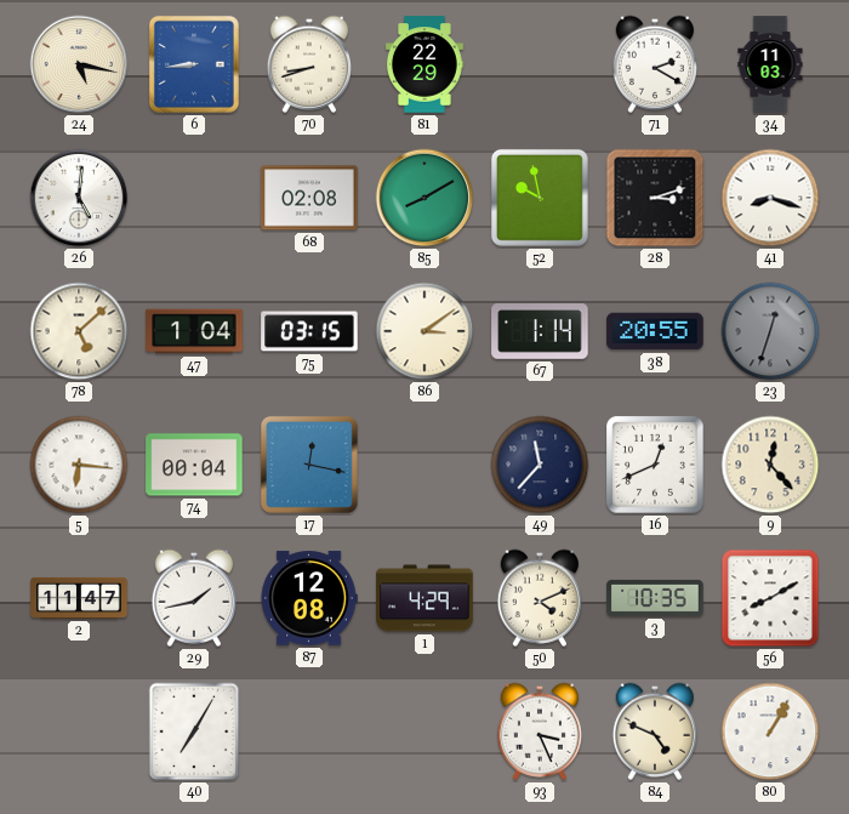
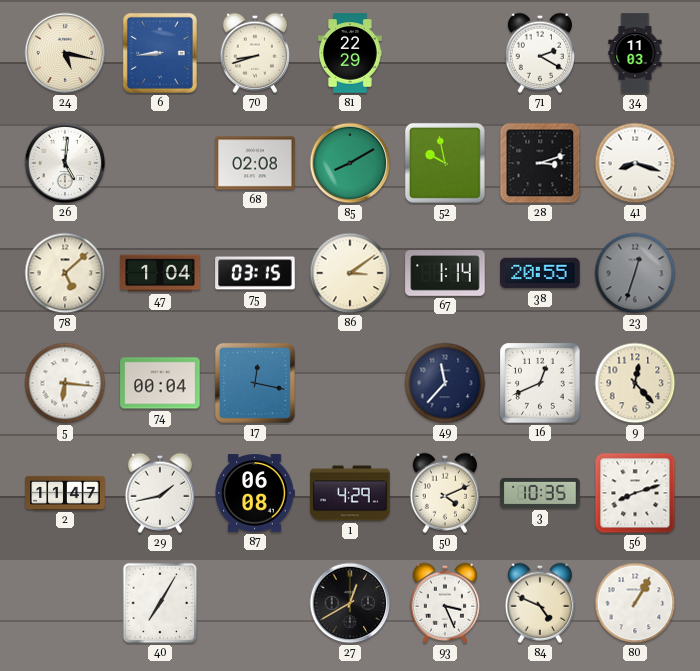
87: 12:08 -> 06:08
56: 8:10 -> 8:12
27: none -> 12:40
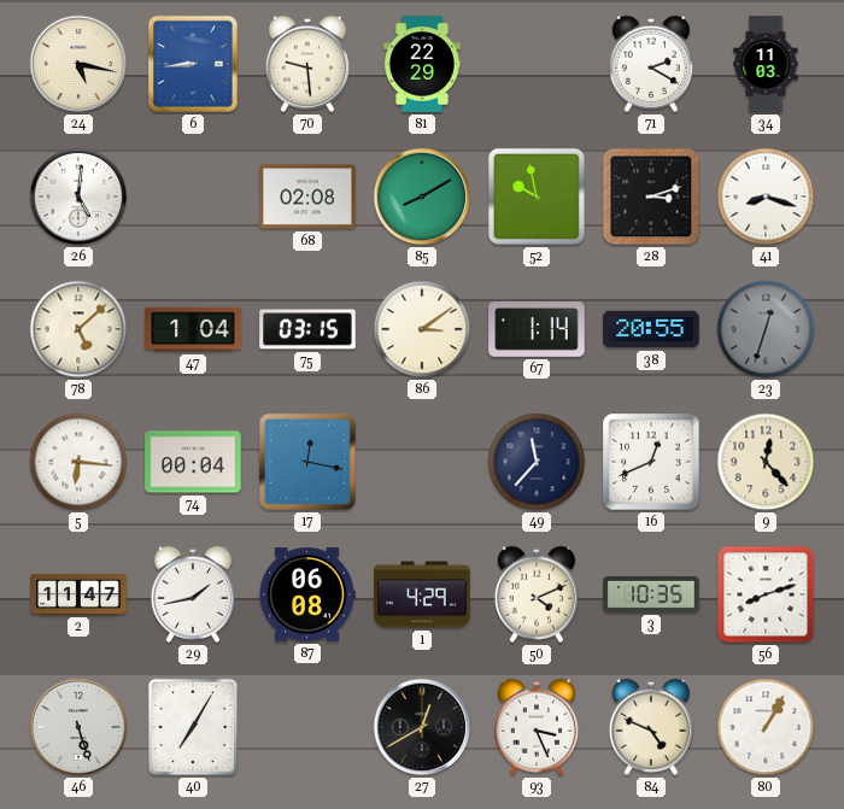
70: 8:42 -> 9:29
46: none -> 5:27
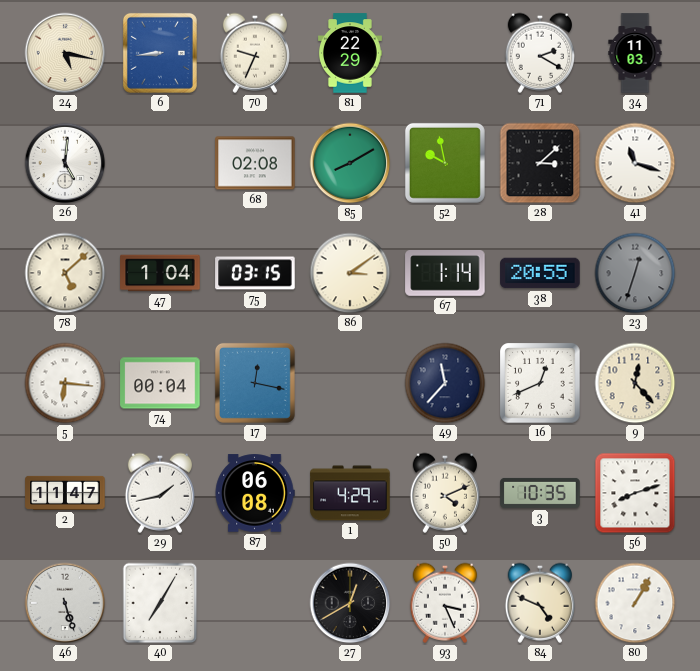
70: 9:29 -> 9:34
28: 3:12 -> 3:08
41: 8:18 -> 11:18
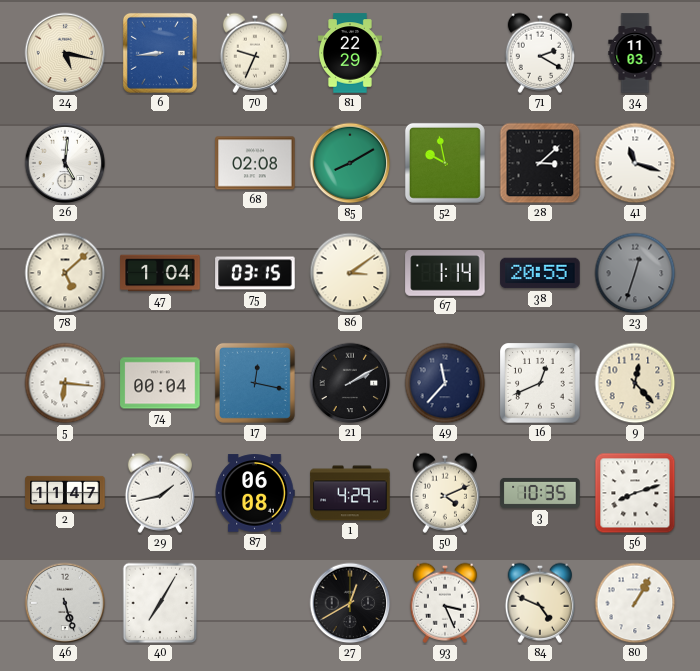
21: none -> 2:10
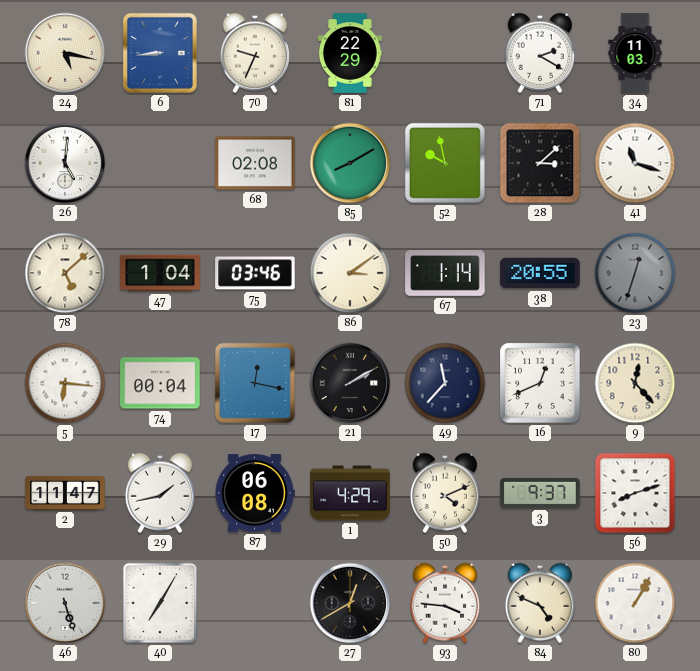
75: 03:15 -> 03:46
3: 10:35 -> 9:37
93: 3:26 -> 3:46
